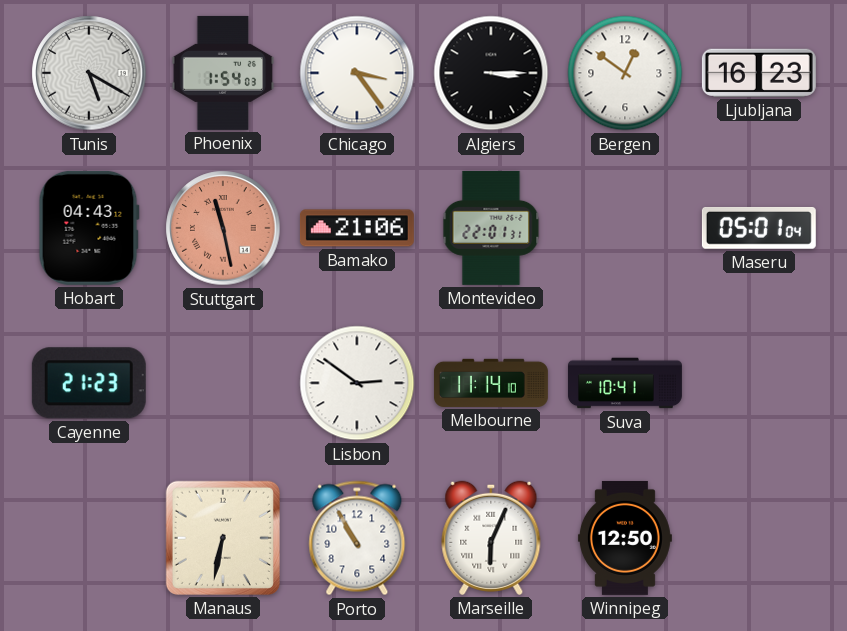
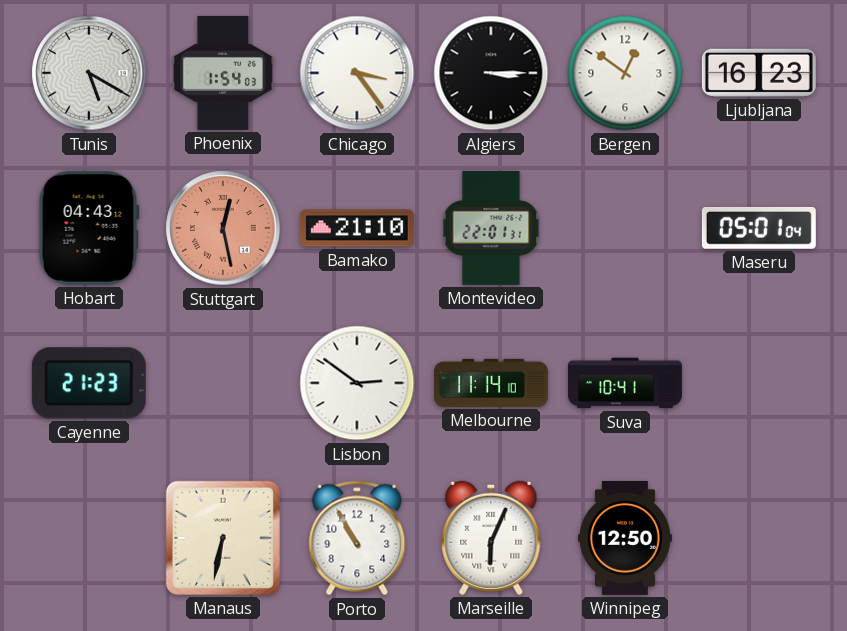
Stuttgart: 11:28 -> 12:28
Bamako: 21:06 -> 21:10
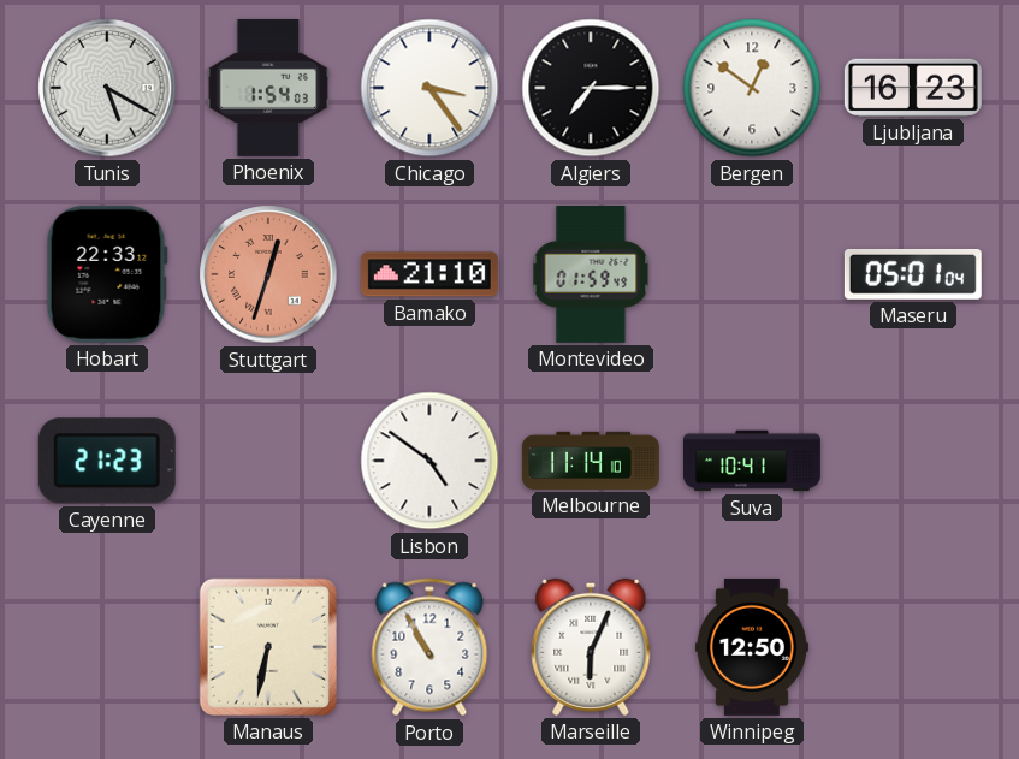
Algiers: 3:15 -> 7:15
Hobart: 04:43 -> 22:33
Stuttgart: 12:28 -> 12:33
Montevideo: 22:01 -> 01:59
Lisbon: 2:51 -> 4:51
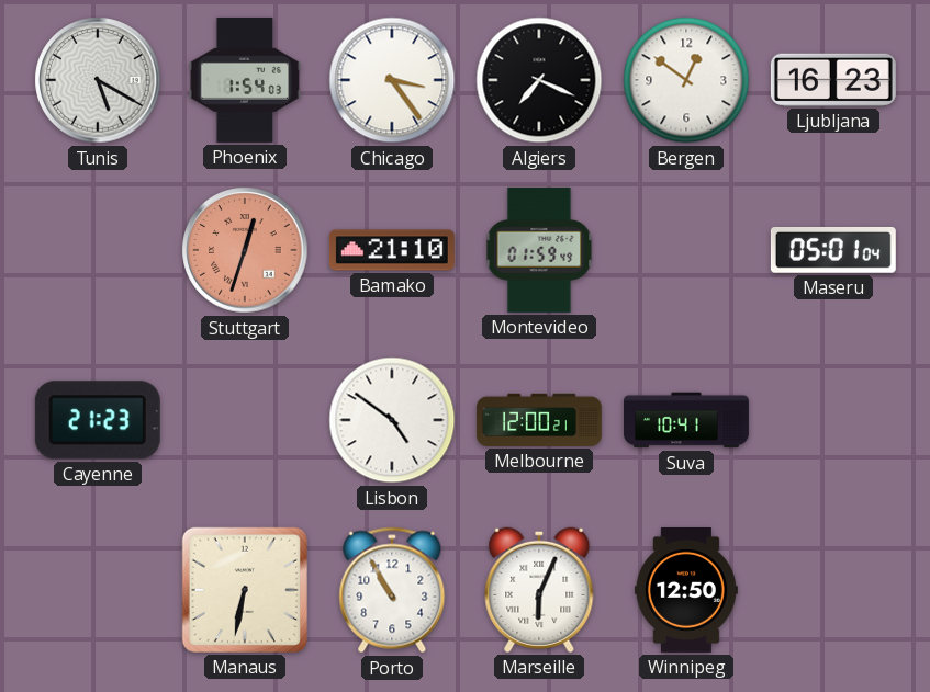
Algiers: 7:15 -> 7:19
Hobart: 22:33 -> none
Melbourne: 11:14 -> 12:00
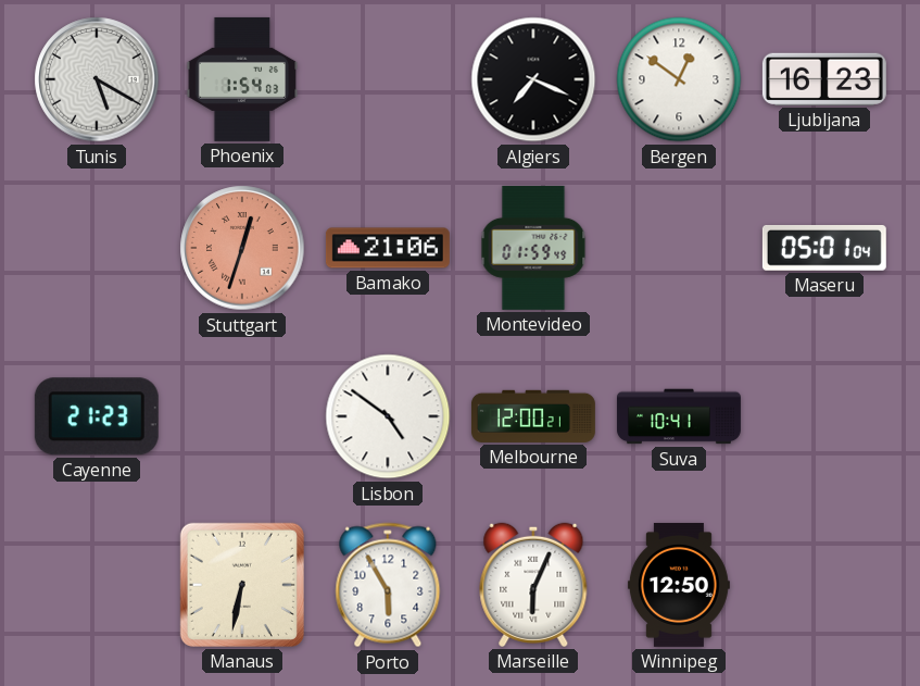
Chicago: 3:24 -> none
Bamako: 21:10 -> 21:06
Porto: 10:55 -> 5:55
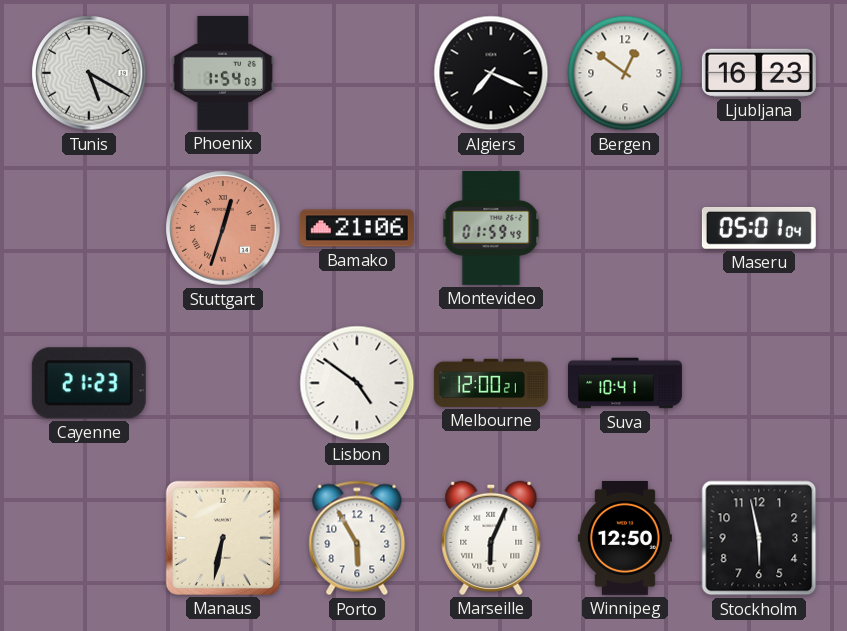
Stockholm: none -> 5:58
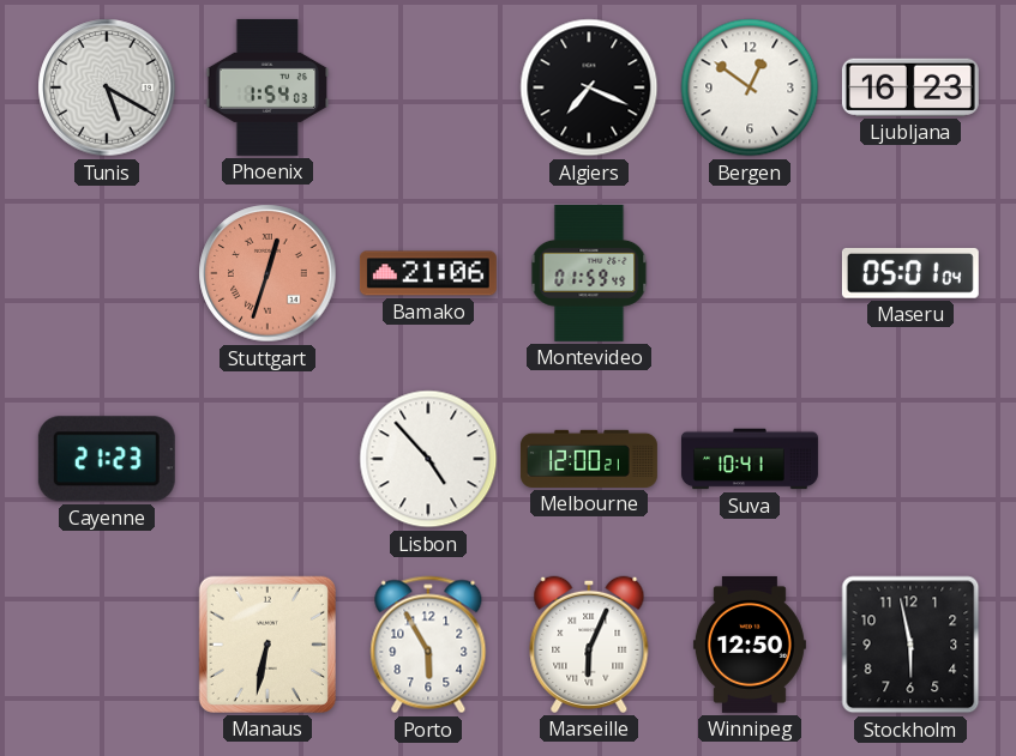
Lisbon: 4:51 -> 4:53
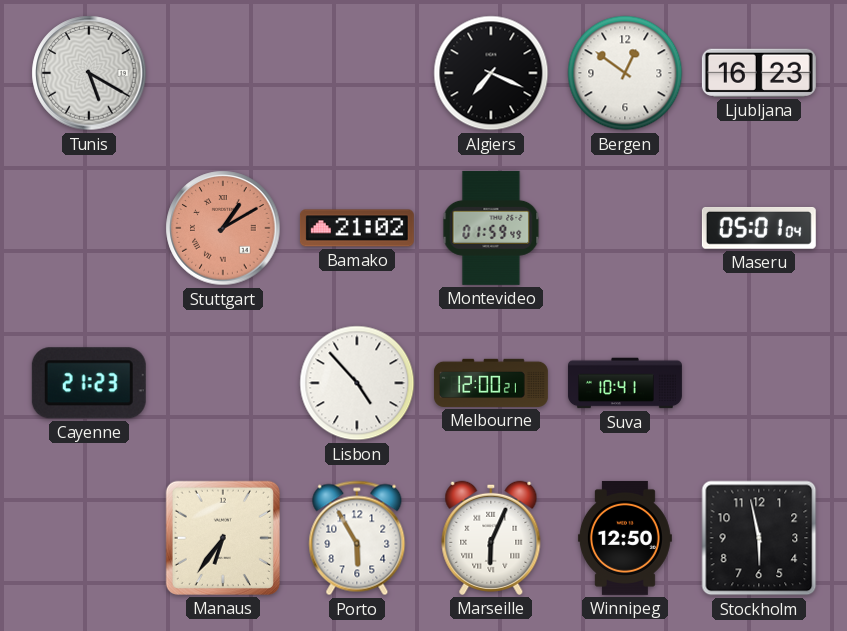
Phoenix: 1:54 -> none
Stuttgart: 12:33 -> 1:10
Bamako: 21:06 -> 21:02
Manaus: 6:32 -> 6:36
